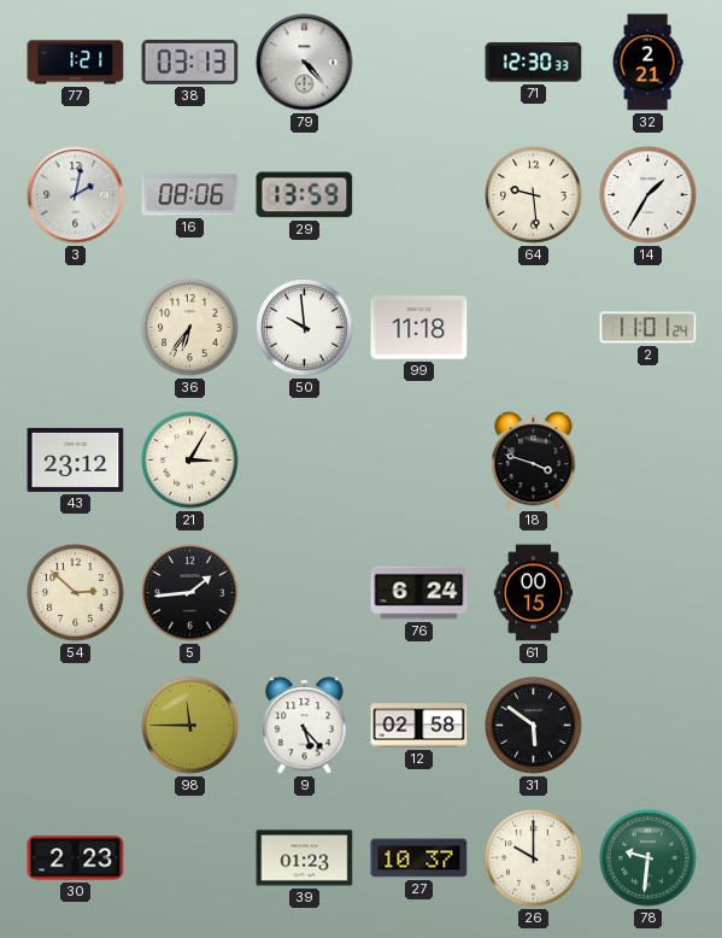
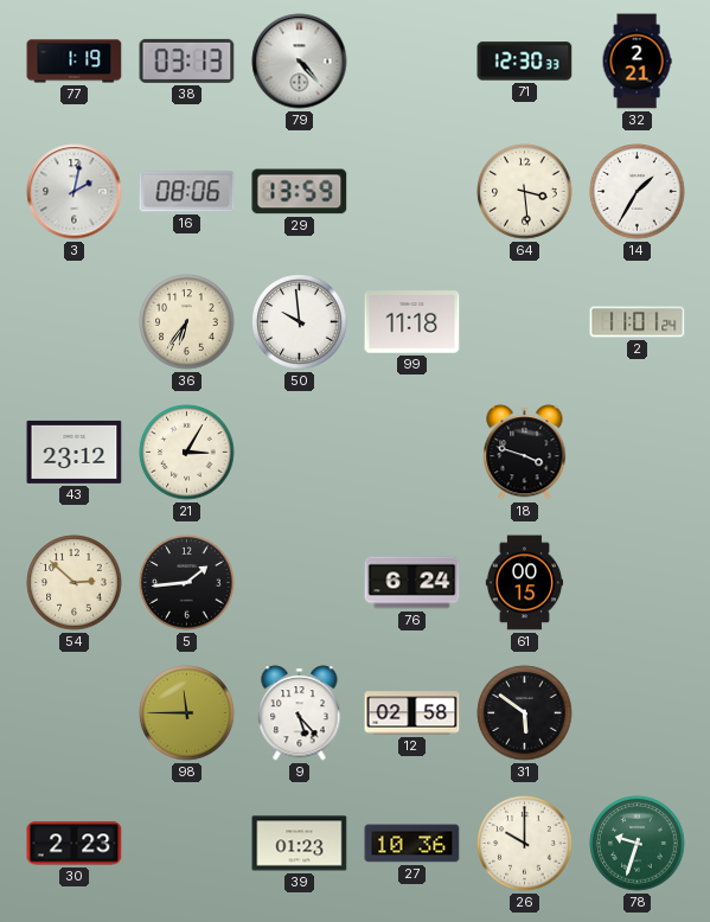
77: 1:21 -> 1:19
64: 9:29 -> 3:29
27: 10:37 -> 10:36
78: 9:31 -> 9:33
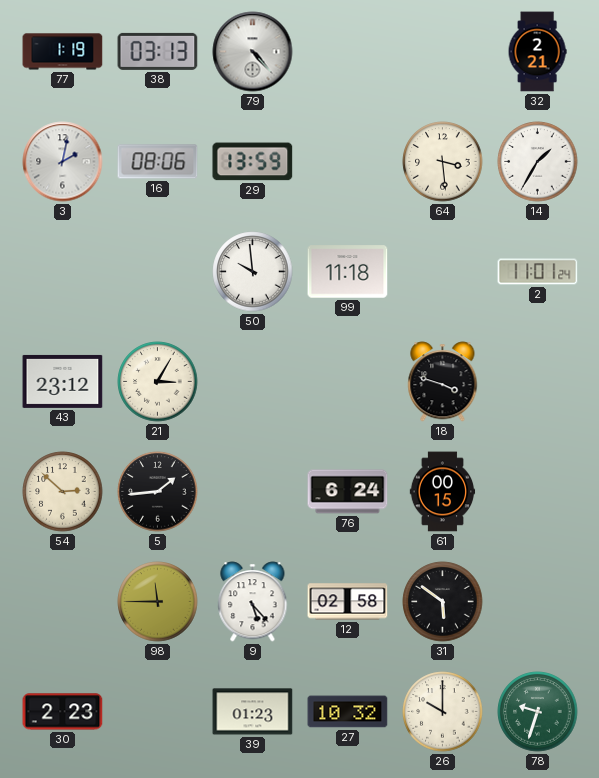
71: 12:30 -> none
36: 6:36 -> none
27: 10:36 -> 10:32
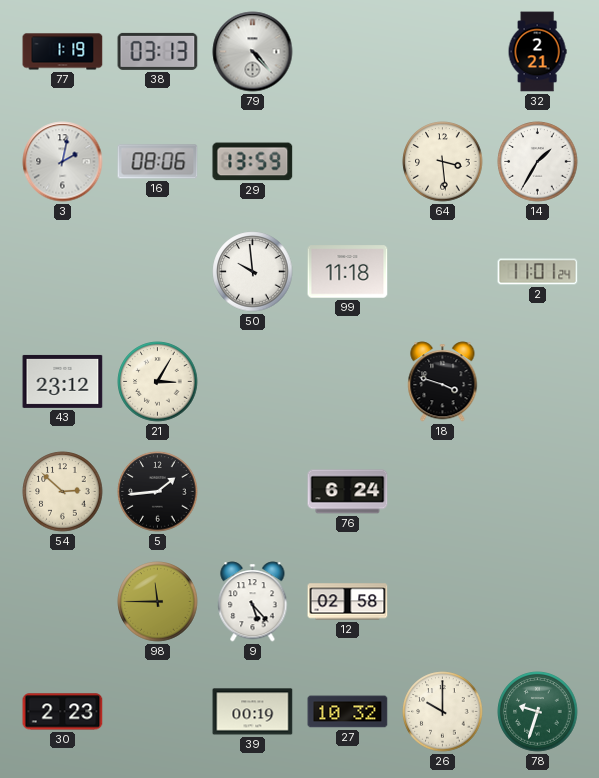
61: 00:15 -> none
31: 5:51 -> none
39: 01:23 -> 00:19
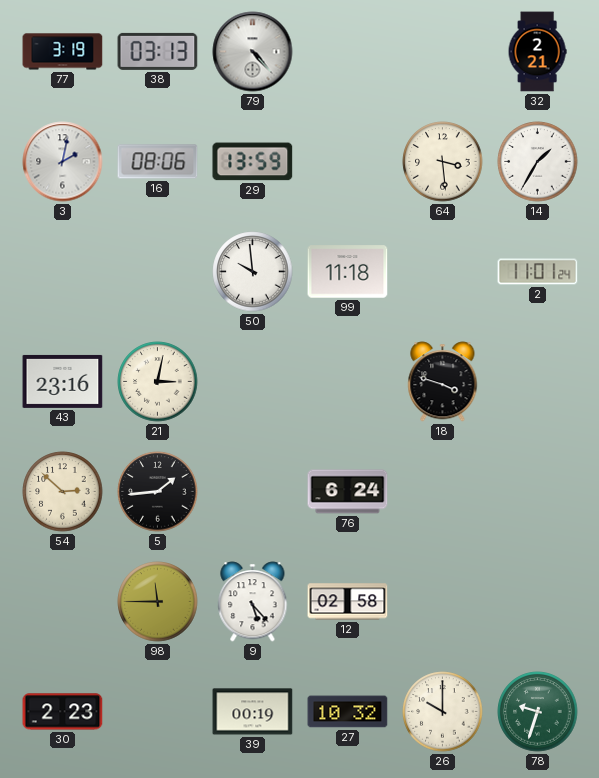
77: 1:19 -> 3:19
43: 23:12 -> 23:16
21: 3:05 -> 3:02
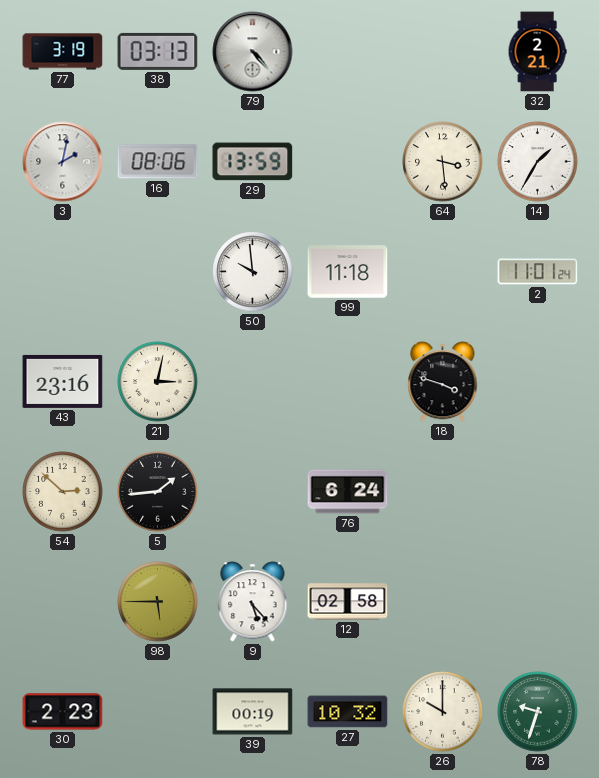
98: 11:45 -> 5:45
